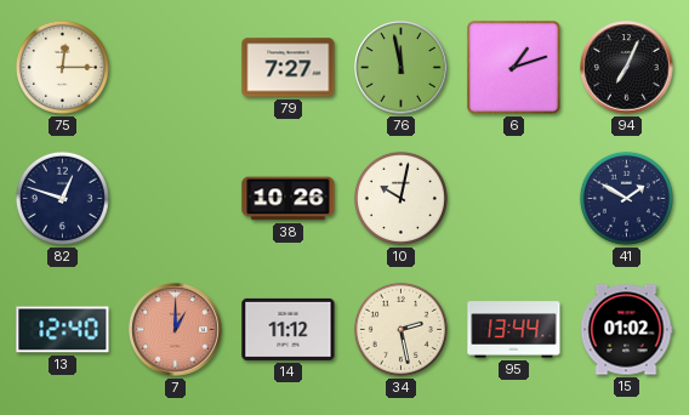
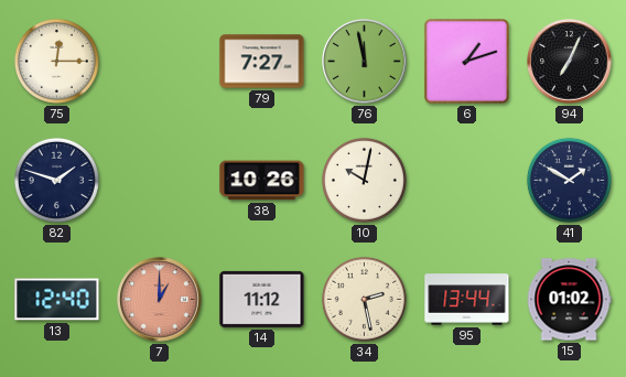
82: 12:48 -> 1:48
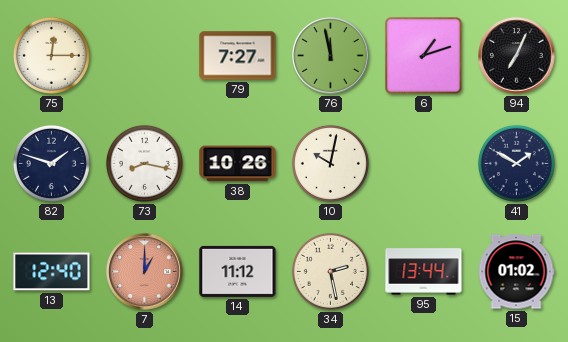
73: none -> 8:17
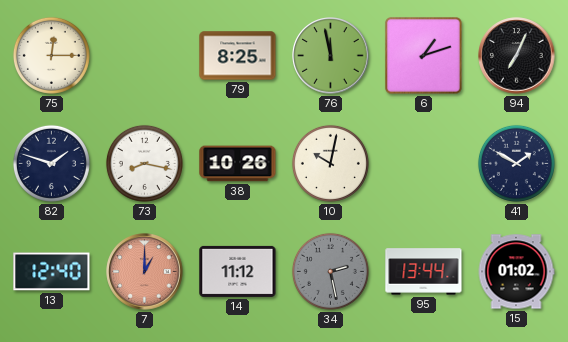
79: 7:27 -> 8:25
34 dial: cream -> grey
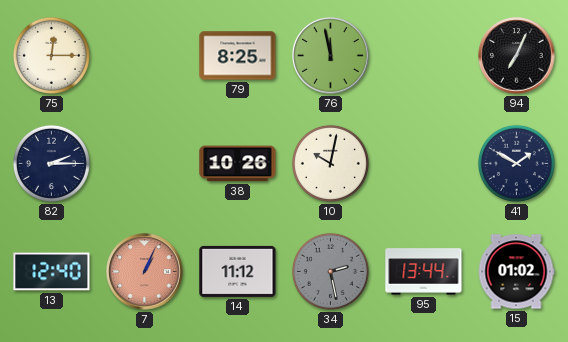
6: 1:12 -> none
82: 1:48 -> 2:15
73: 8:17 -> none
7: 1:00 -> 1:04
